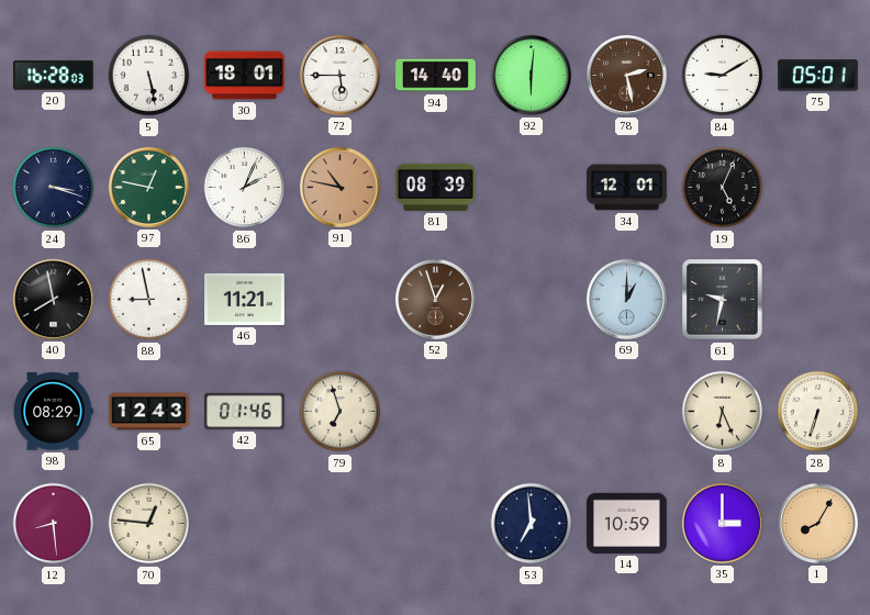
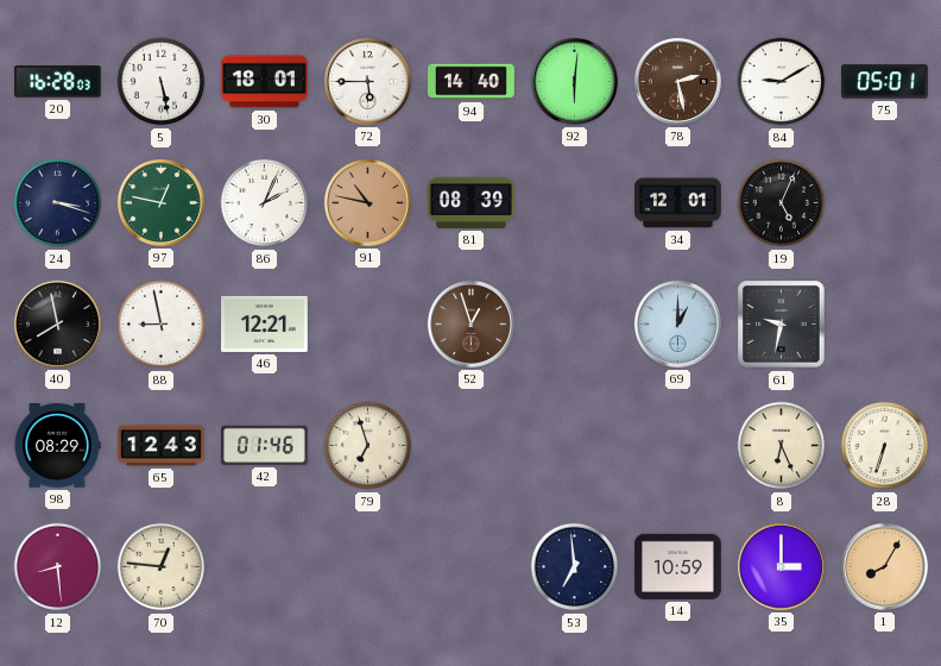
46: 11:21 -> 12:21
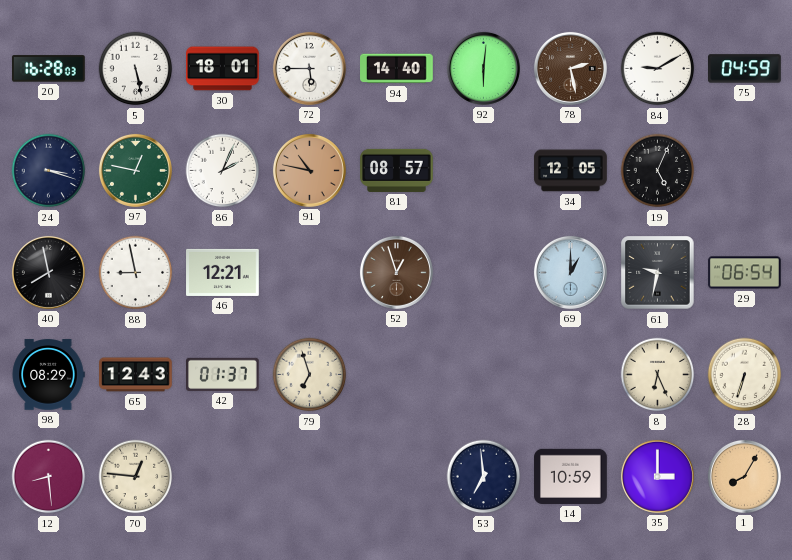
75: 05:01 -> 04:59
81: 08:39 -> 08:57
34: 12:01 -> 12:05
29: none -> 06:54
42: 01:46 -> 01:37
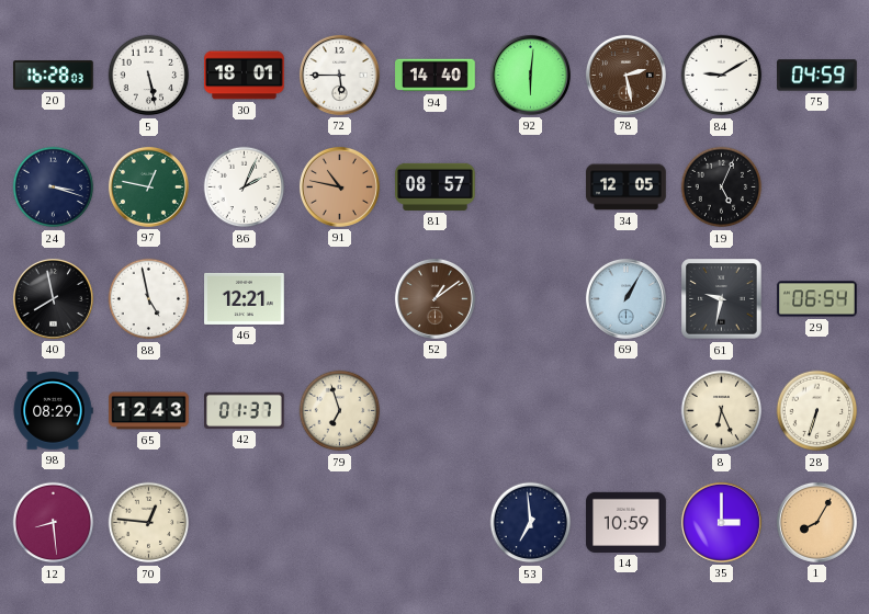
88: 8:58 -> 4:58
52: 12:57 -> 1:09
69: 1:00 -> 1:05
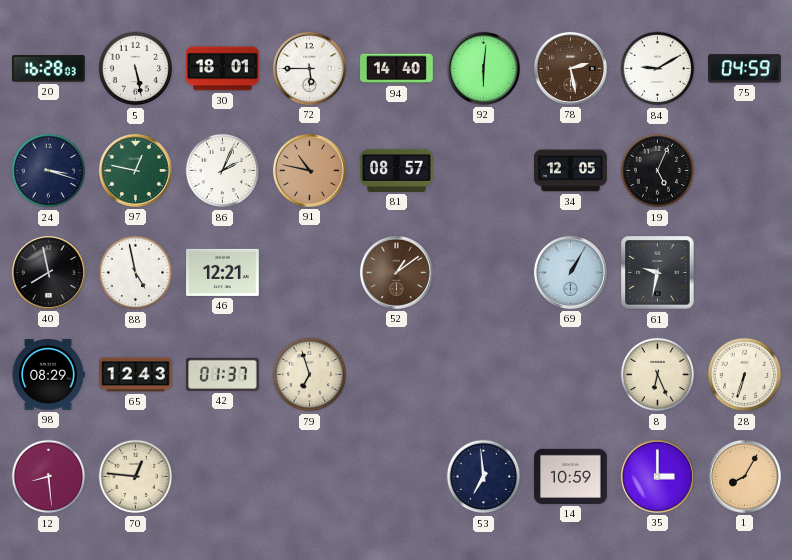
29: 06:54 -> none
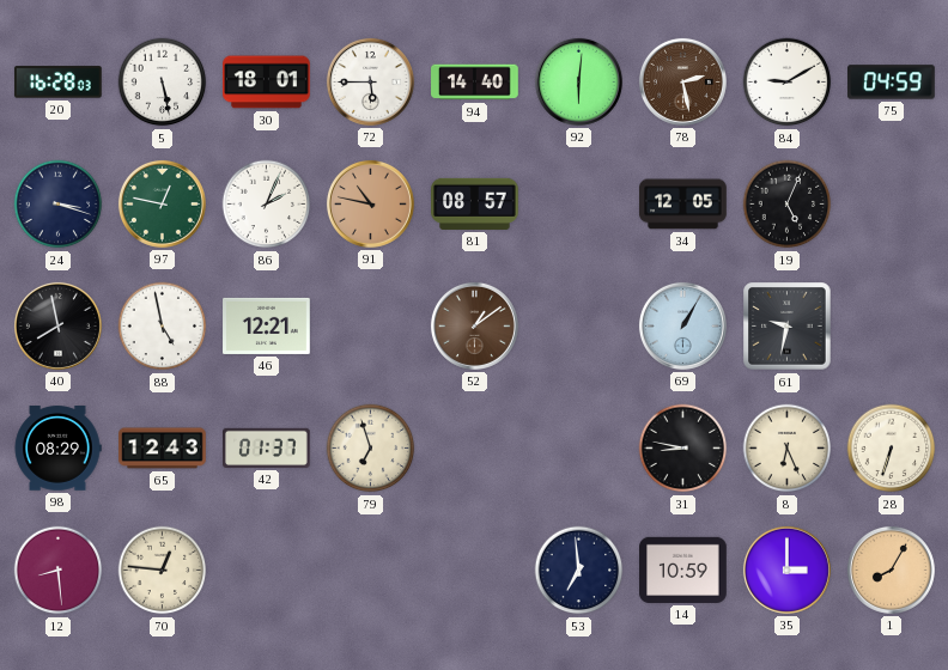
31: none -> 8:47
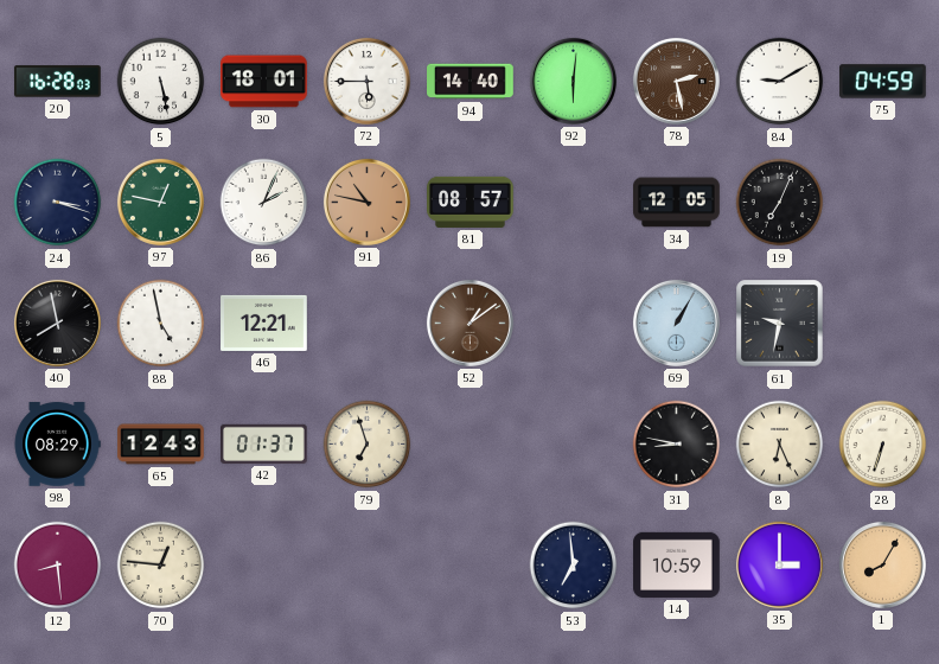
19: 5:04 -> 7:04
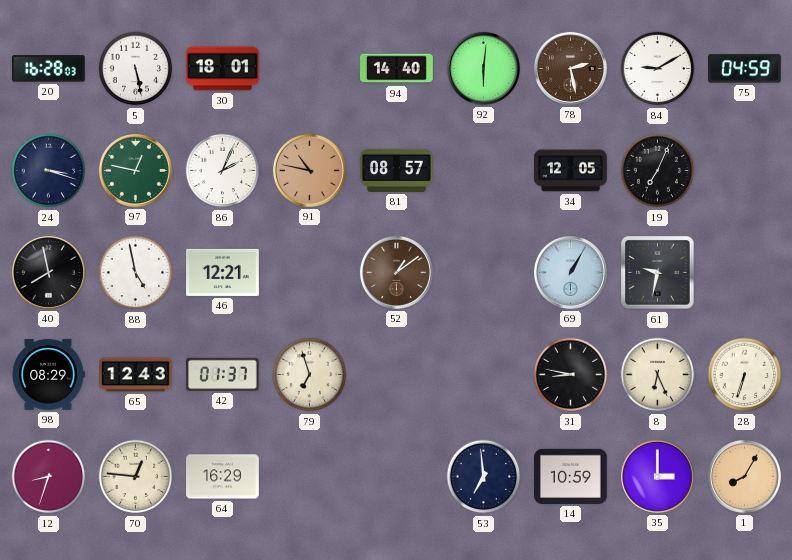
72: 5:45 -> none
12: 8:29 -> 8:33
64: none -> 16:29
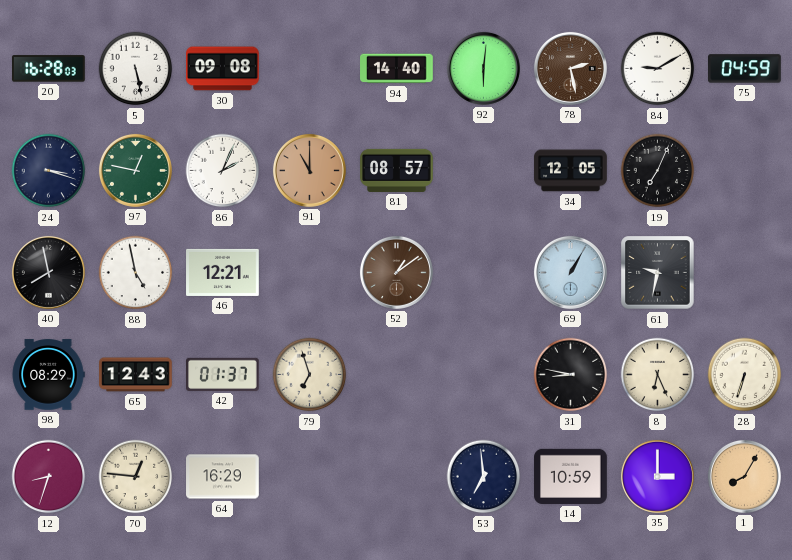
30: 18:01 -> 09:08
91: 10:47 -> 11:00
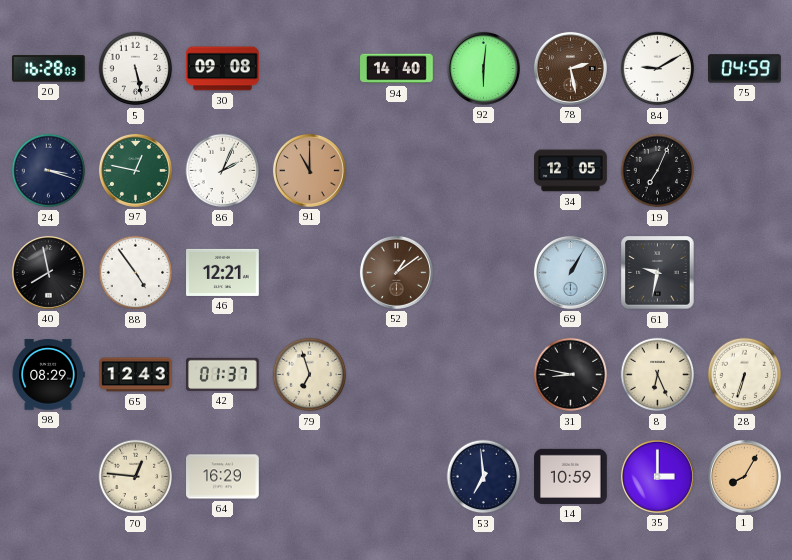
81: 08:57 -> none
88: 4:58 -> 4:54
12: 8:33 -> none
